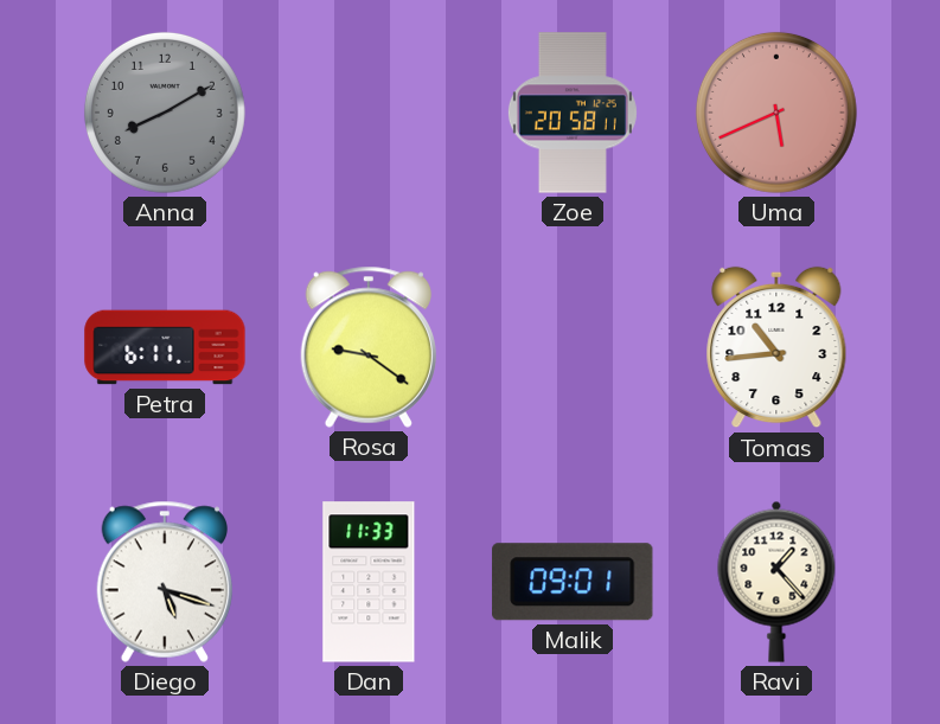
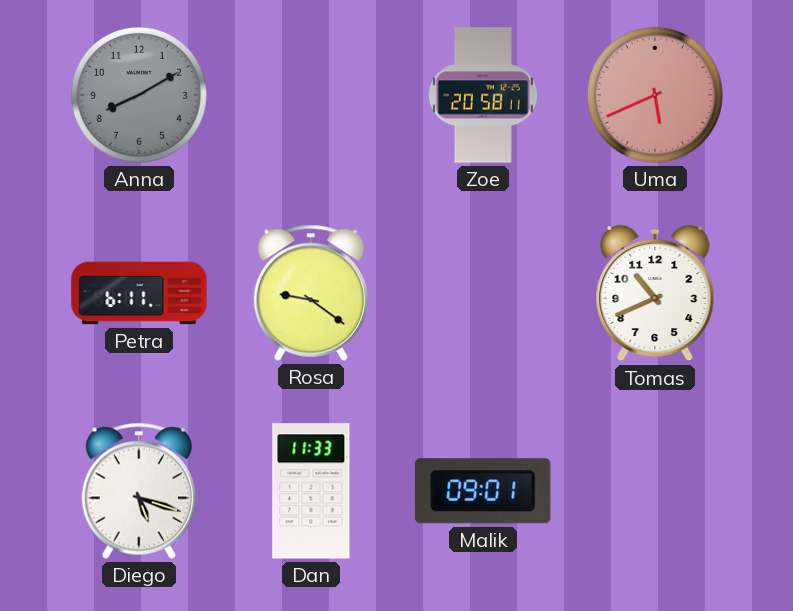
Tomas: 10:44 -> 10:41
Ravi: 1:23 -> none
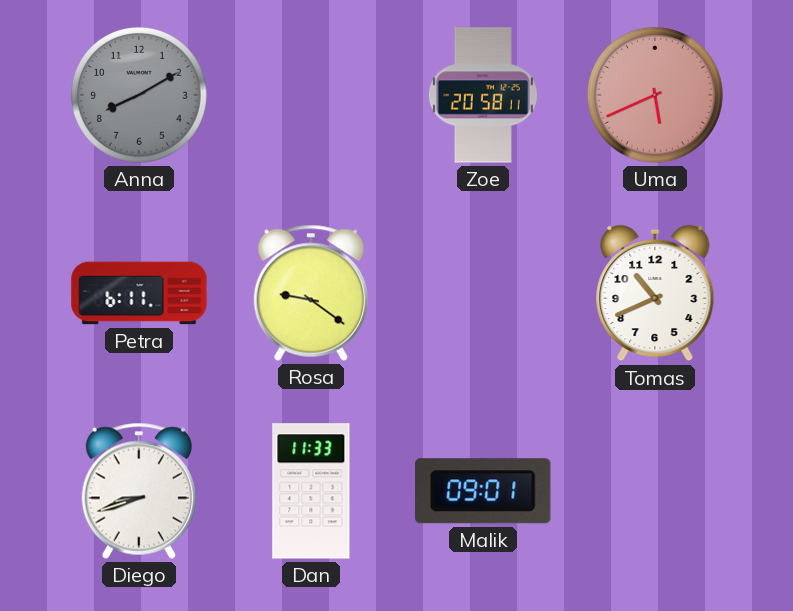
Diego: 5:18 -> 8:42
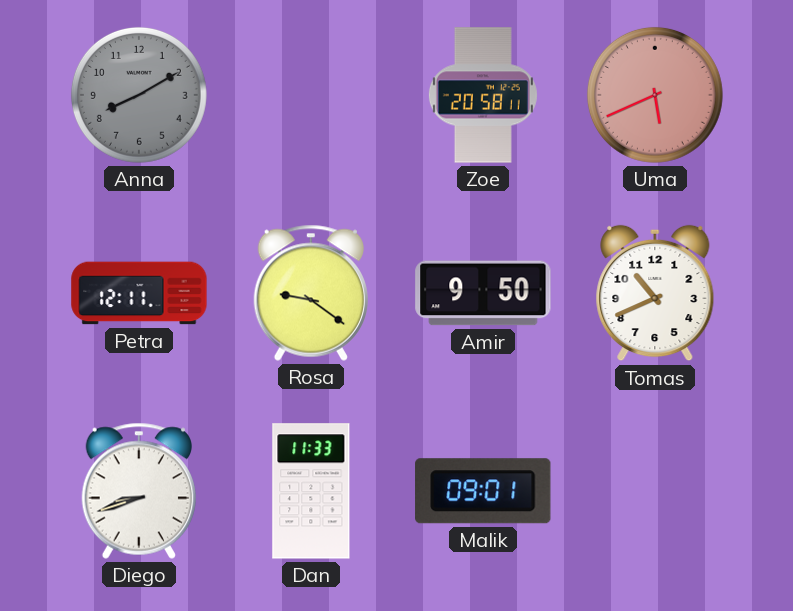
Petra: 6:11 -> 12:11
Amir: none -> 9:50
